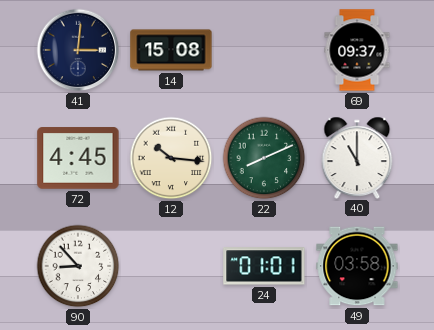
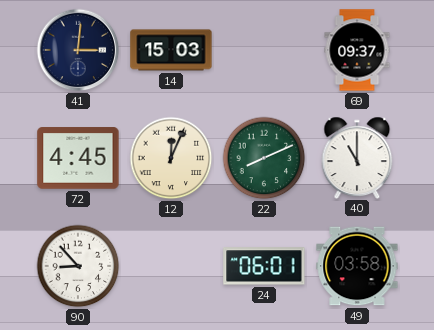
14: 15:08 -> 15:03
12: 10:16 -> 12:04
24: 01:01 -> 06:01
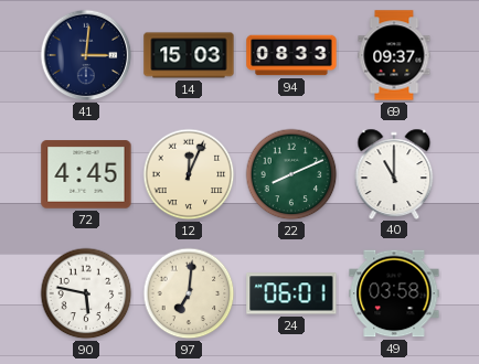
94: none -> 08:33
90: 8:53 -> 5:47
97: none -> 7:01
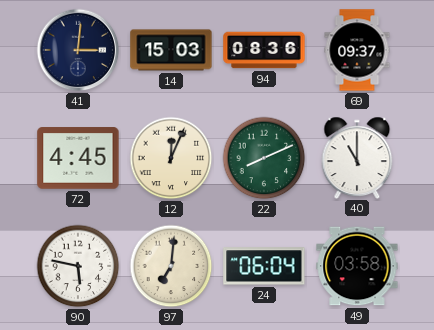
94: 08:33 -> 08:36
24: 06:01 -> 06:04
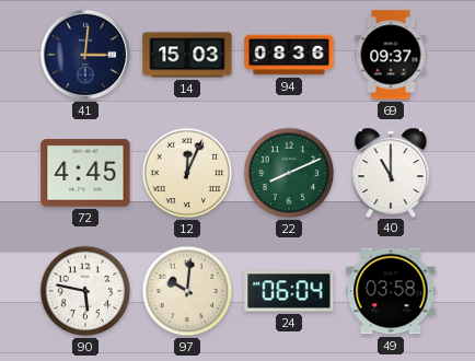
97: 7:01 -> 10:01
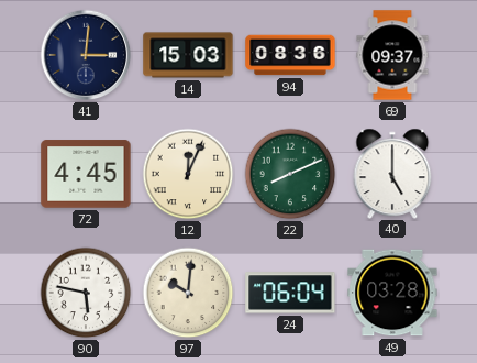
40: 11:00 -> 5:00
49: 03:58 -> 03:28
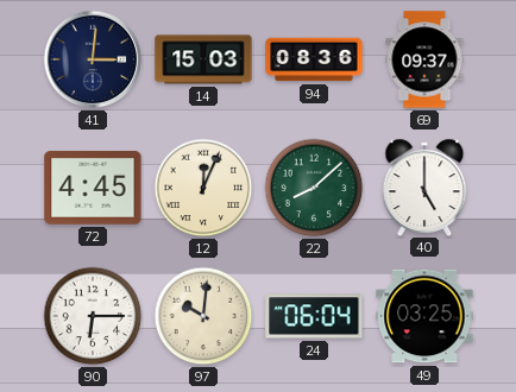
22: 8:11 -> 8:08
90: 5:47 -> 6:15
49: 03:28 -> 03:25
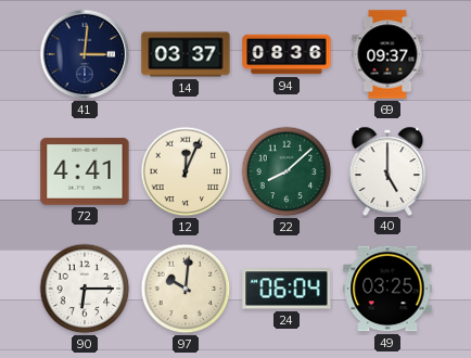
14: 15:03 -> 03:37
72: 4:45 -> 4:41
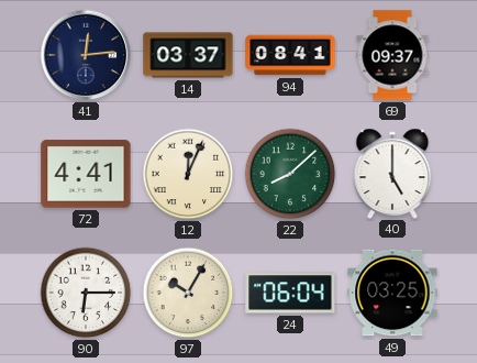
41: 3:01 -> 12:14
94: 08:36 -> 08:41
97: 10:01 -> 10:05
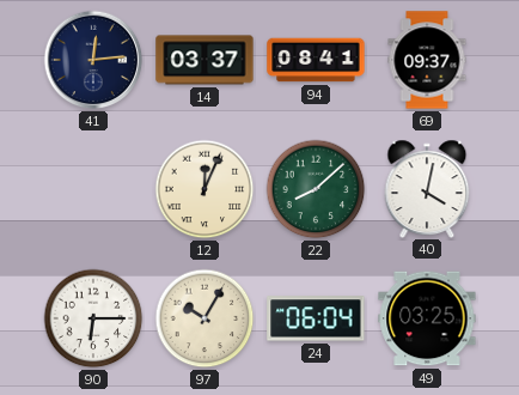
72: 4:41 -> none
40: 5:00 -> 4:02
